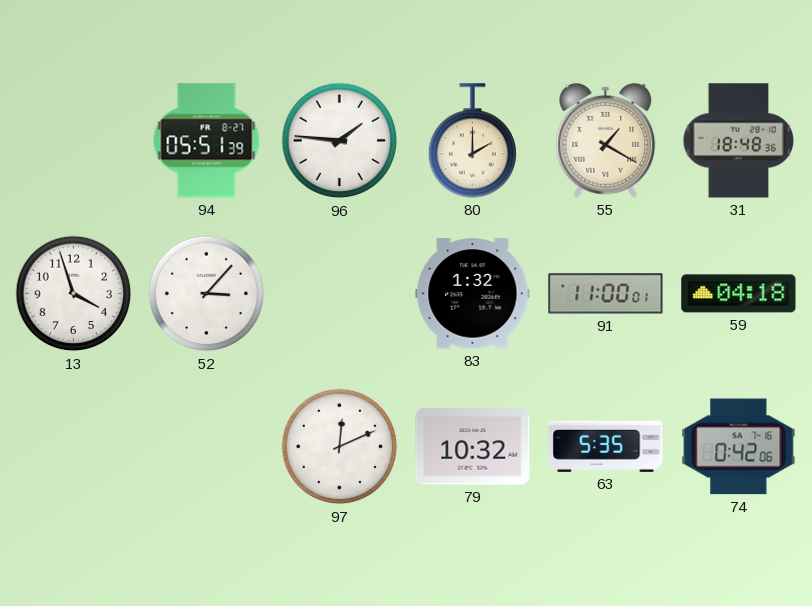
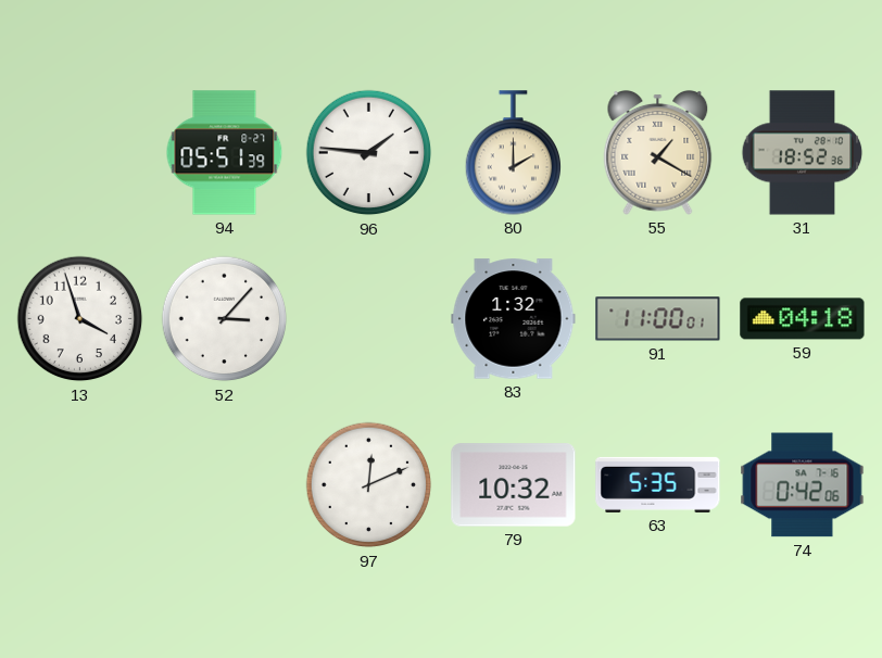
31: 18:48 -> 18:52
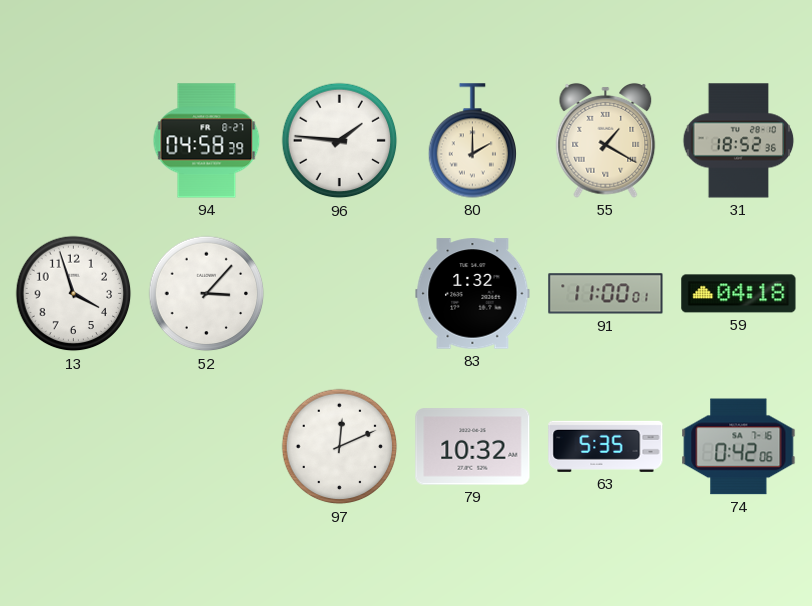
94: 05:51 -> 04:58
